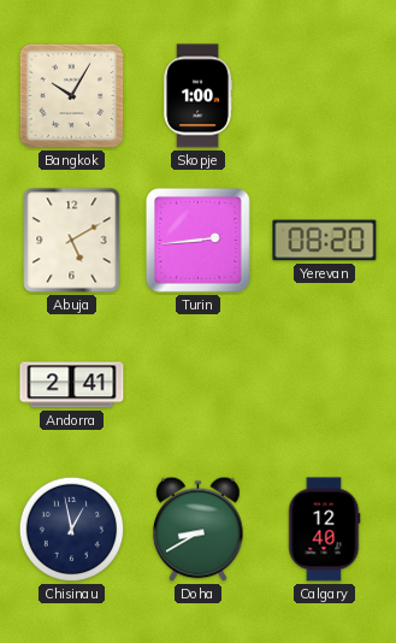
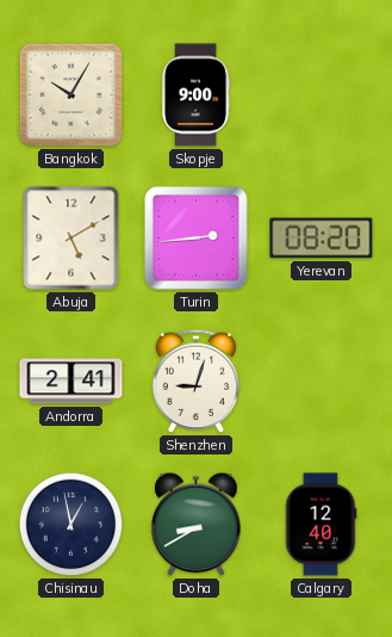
Skopje: 1:00 -> 9:00
Shenzhen: none -> 9:03
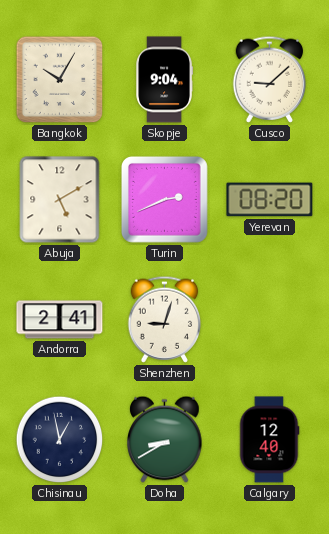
Skopje: 9:00 -> 9:04
Cusco: none -> 9:08
Turin: 2:44 -> 2:41
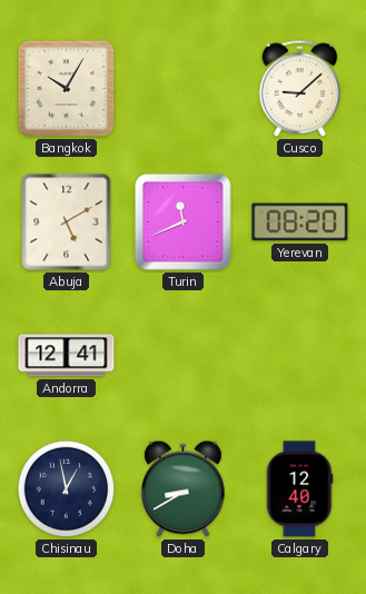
Skopje: 9:04 -> none
Turin: 2:41 -> 11:41
Andorra: 2:41 -> 12:41
Shenzhen: 9:03 -> none
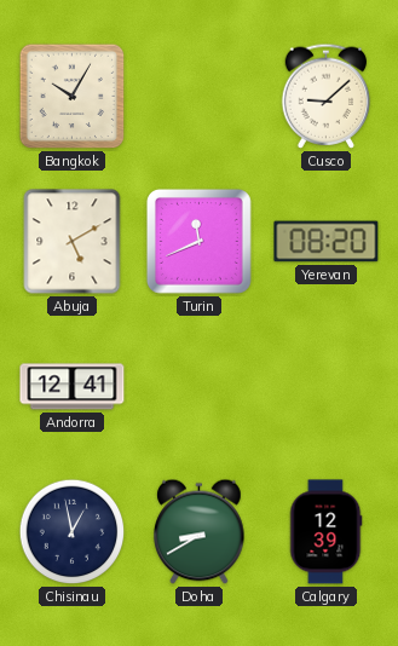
Calgary: 12:40 -> 12:39
